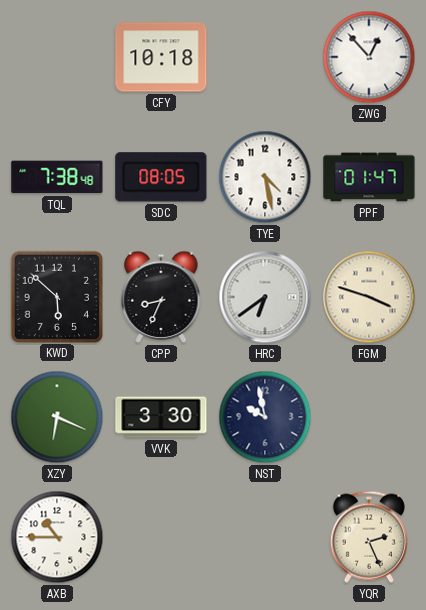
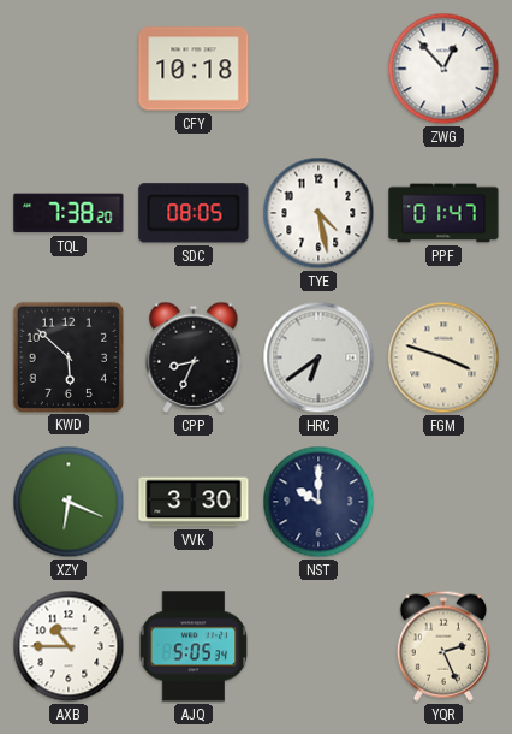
TQL: 7:38:48 -> 7:38:20
NST: 9:58 -> 10:00
AJQ: none -> 5:05
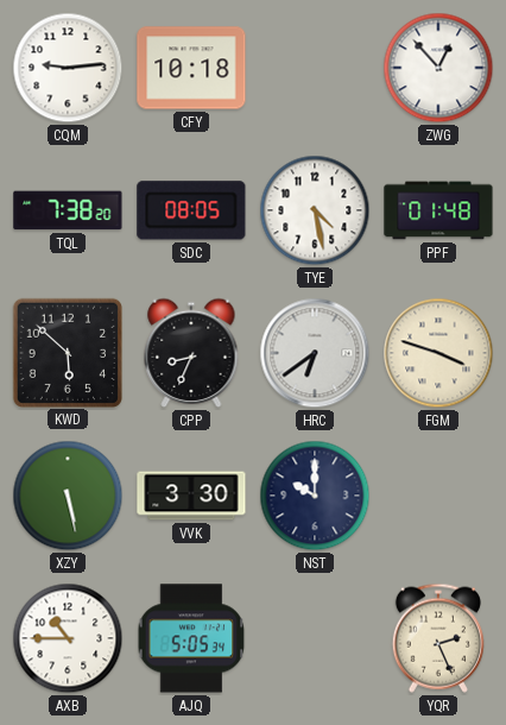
CQM: none -> 9:14
PPF: 01:47 -> 01:48
XZY: 6:19 -> 5:28
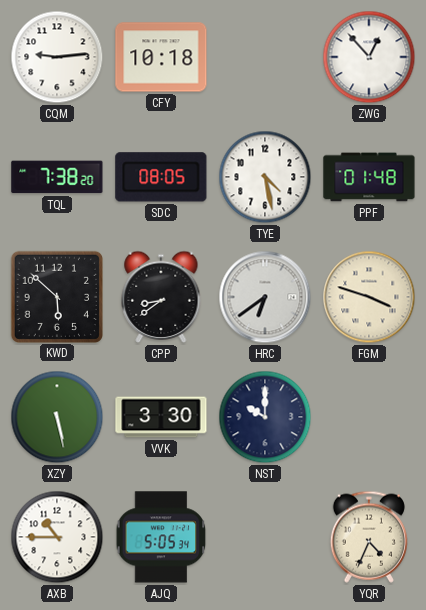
CPP: 8:34 -> 8:39
YQR: 2:26 -> 4:34
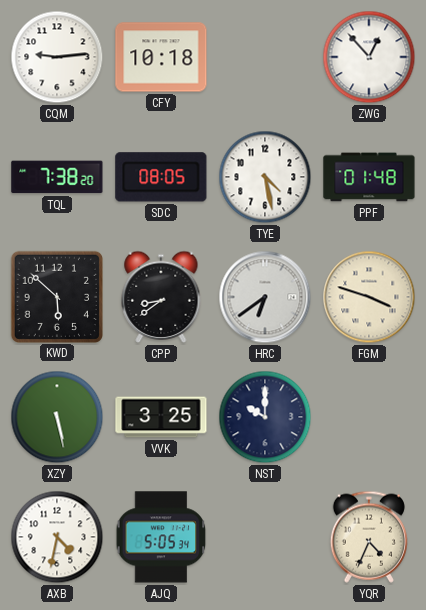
VVK: 3:30 -> 3:25
AXB: 10:45 -> 4:32
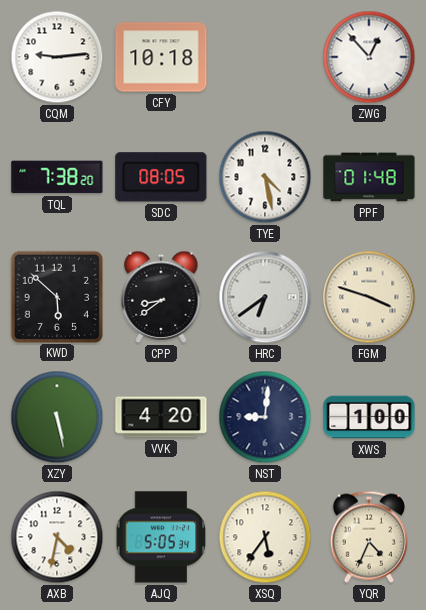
VVK: 3:25 -> 4:20
NST: 10:00 -> 9:01
XWS: none -> 1:00
XSQ: none -> 5:36
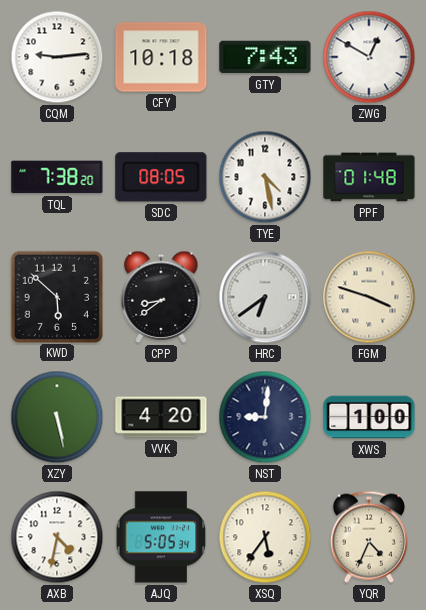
GTY: none -> 7:43
ZWG: 12:53 -> 12:50
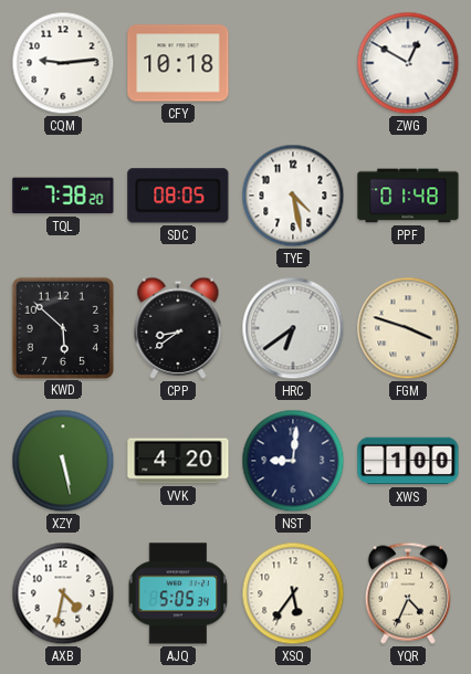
GTY: 7:43 -> none
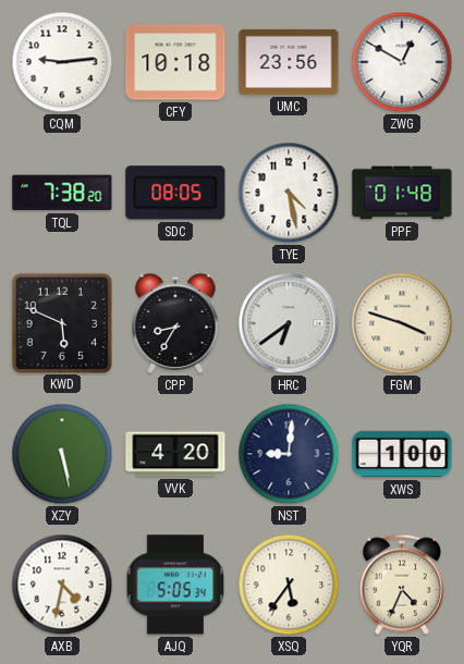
UMC: none -> 23:56
KWD: 5:52 -> 5:49
CPP: 8:39 -> 8:35
